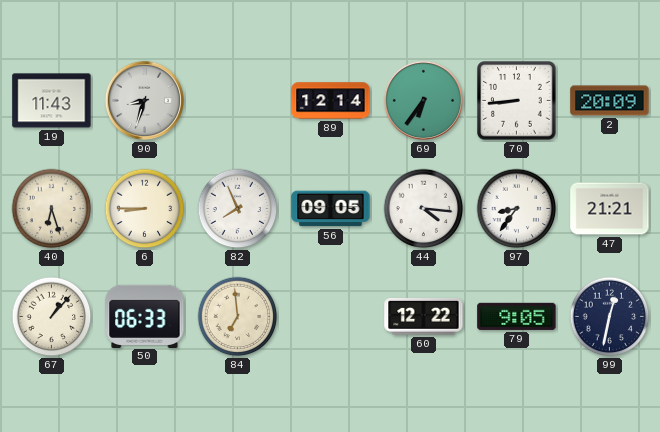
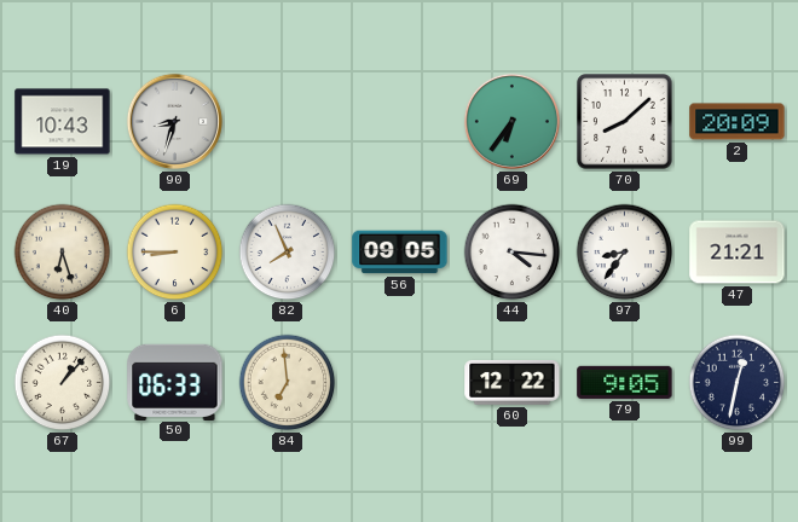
19: 11:43 -> 10:43
89: 12:14 -> none
70: 8:44 -> 8:08
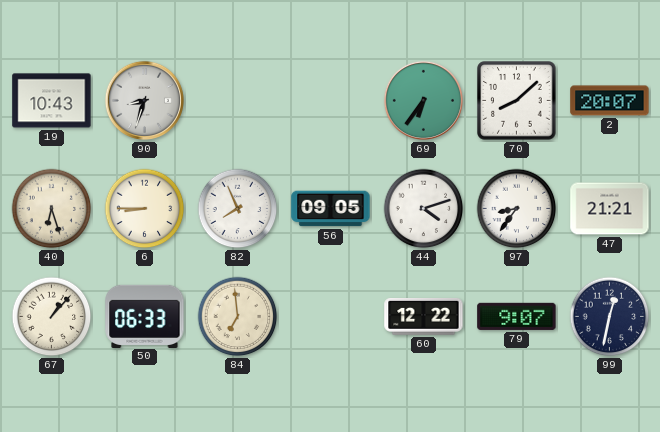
2: 20:09 -> 20:07
44: 4:16 -> 4:12
79: 9:05 -> 9:07
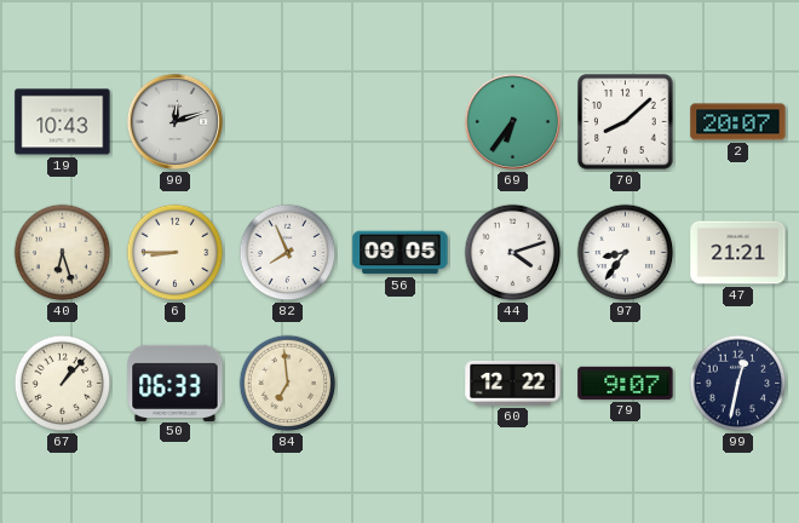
90: 8:33 -> 12:12
